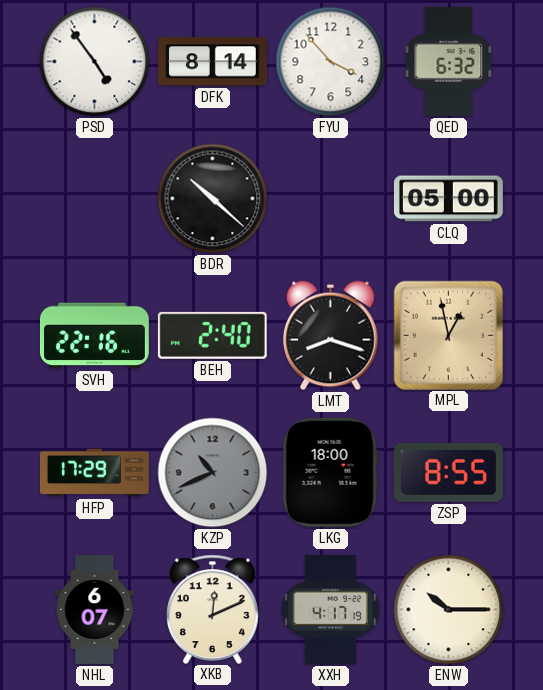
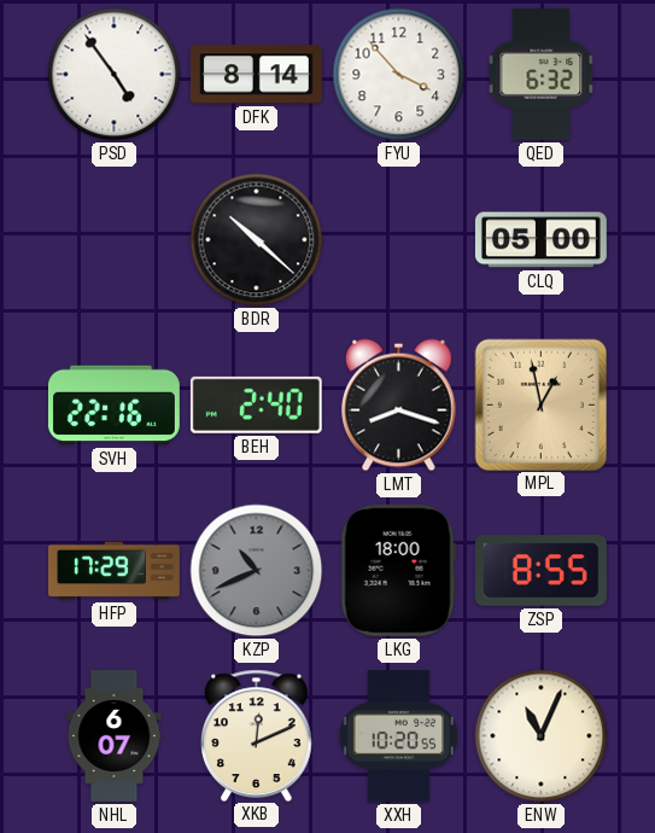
XXH: 4:17 -> 10:20
ENW: 10:15 -> 11:04
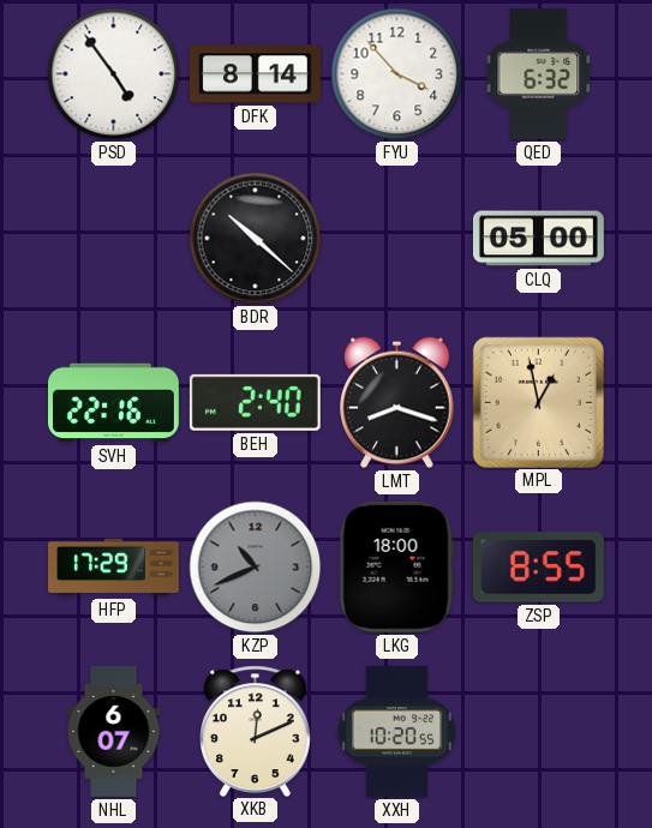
ENW: 11:04 -> none
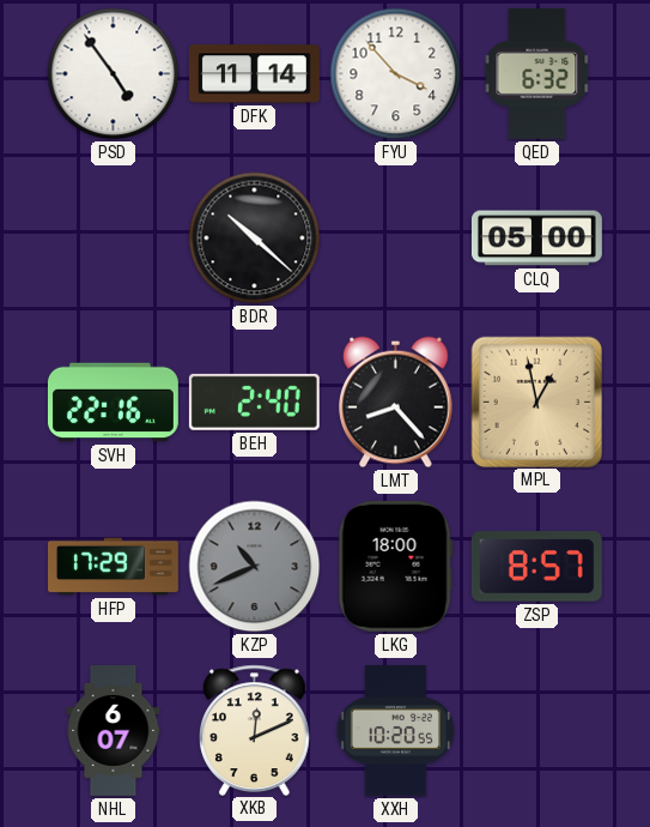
DFK: 8:14 -> 11:14
LMT: 8:18 -> 8:23
ZSP: 8:55 -> 8:57
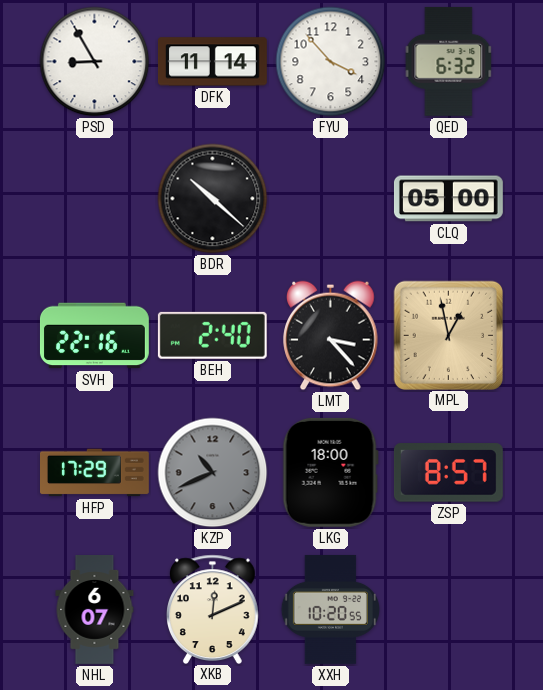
PSD: 4:54 -> 8:55
LMT: 8:23 -> 3:23
